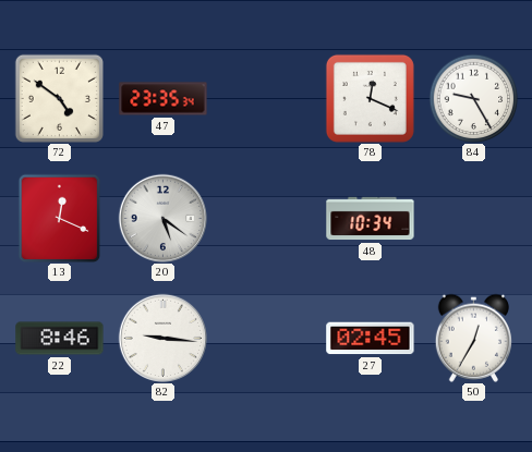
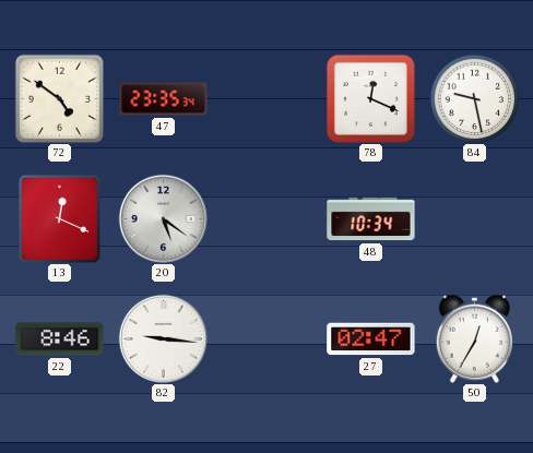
84: 9:25 -> 9:28
27: 02:45 -> 02:47
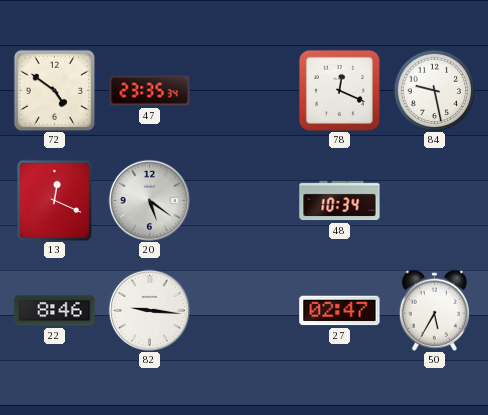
50: 12:35 -> 5:35
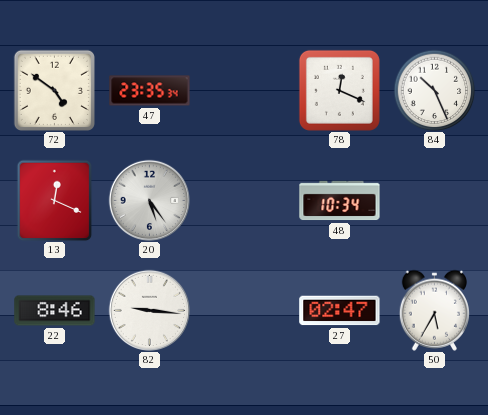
84: 9:28 -> 10:26
20: 5:21 -> 5:24
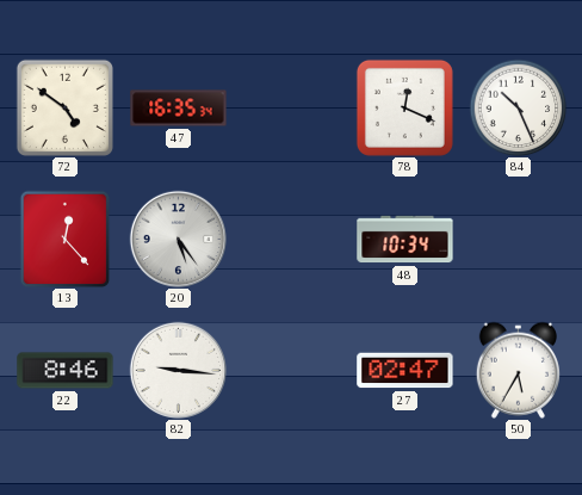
47: 23:35 -> 16:35
13: 12:19 -> 12:23
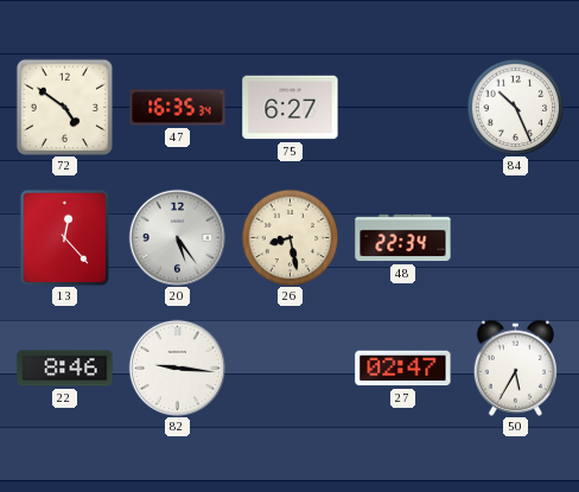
75: none -> 6:27
78: 12:19 -> none
26: none -> 8:28
48: 10:34 -> 22:34
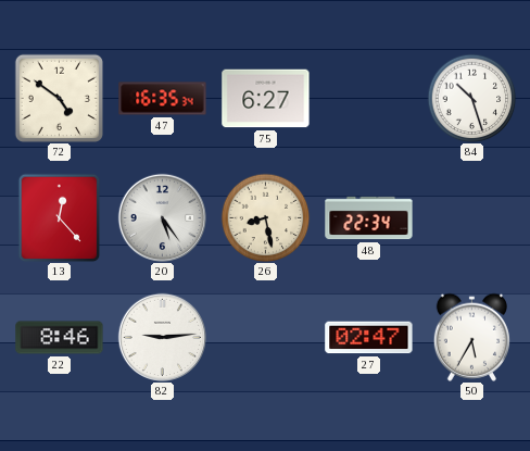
84: 10:26 -> 10:27
82: 9:16 -> 9:14
